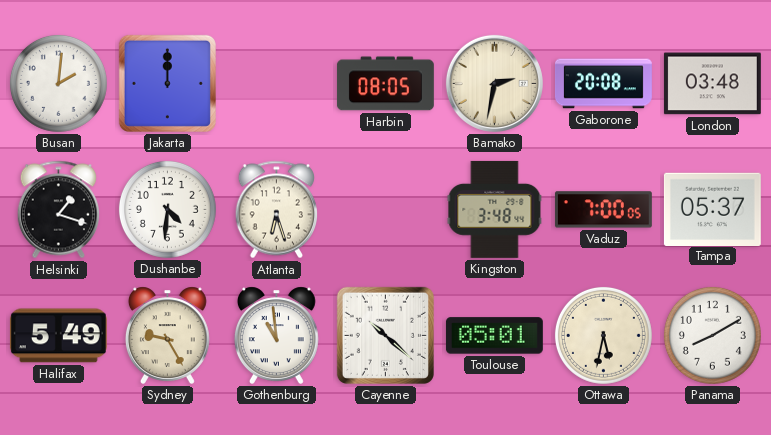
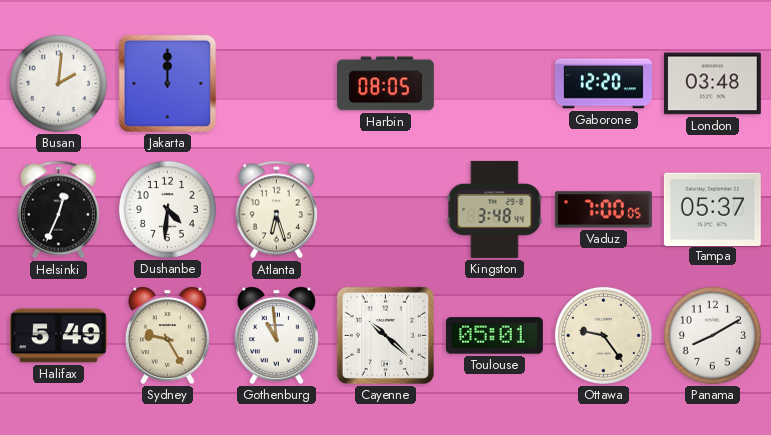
Bamako: 2:32 -> none
Gaborone: 20:08 -> 12:20
Helsinki: 1:18 -> 12:34
Ottawa: 5:32 -> 9:24
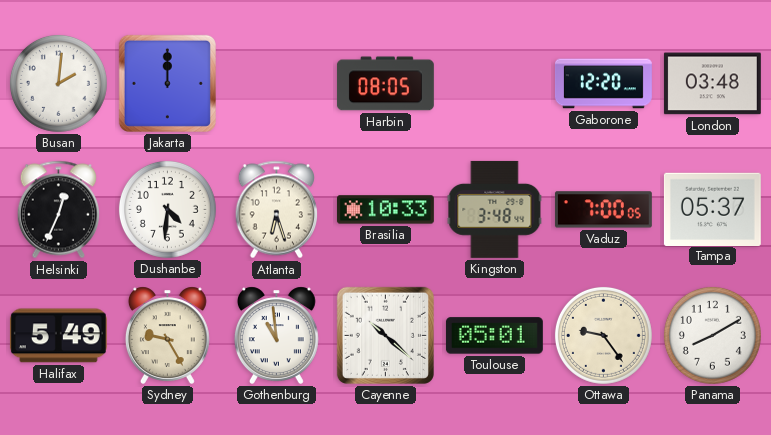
Brasilia: none -> 10:33
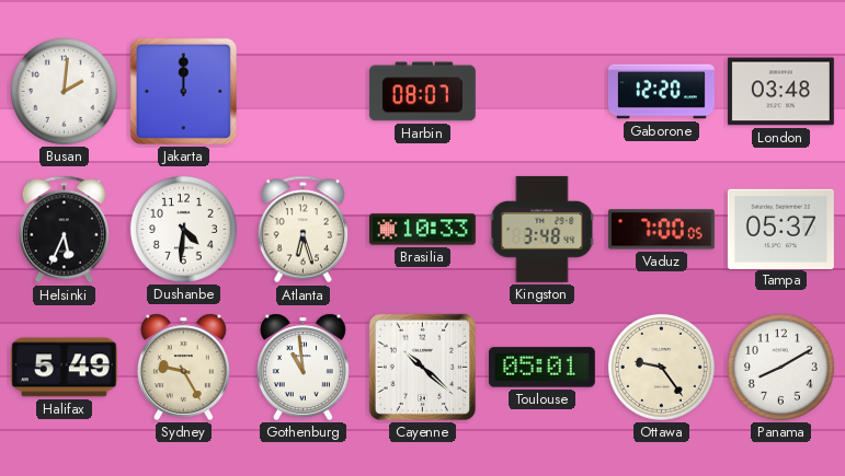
Harbin: 08:05 -> 08:07
Helsinki: 12:34 -> 5:34
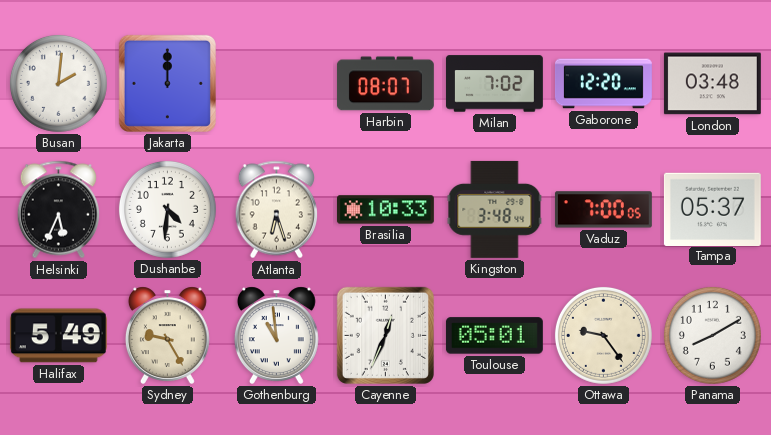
Milan: none -> 7:02
Cayenne: 10:22 -> 12:34
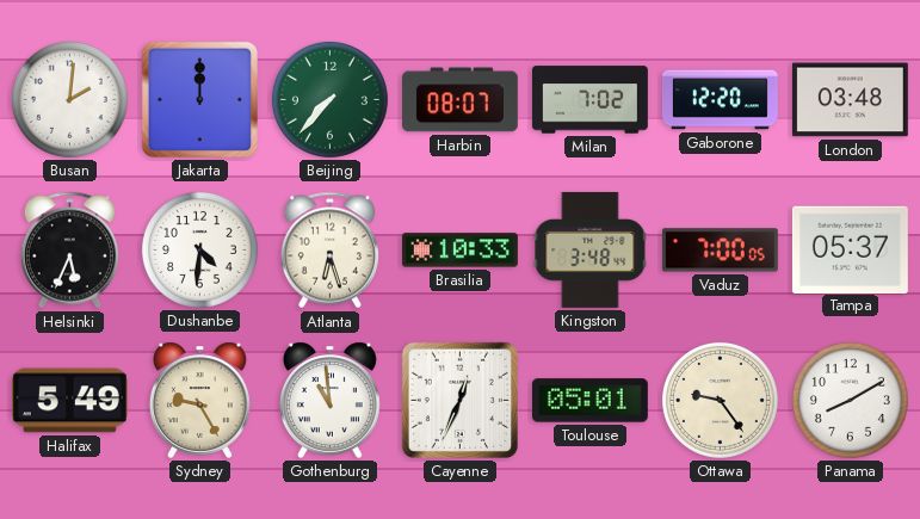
Beijing: none -> 7:37
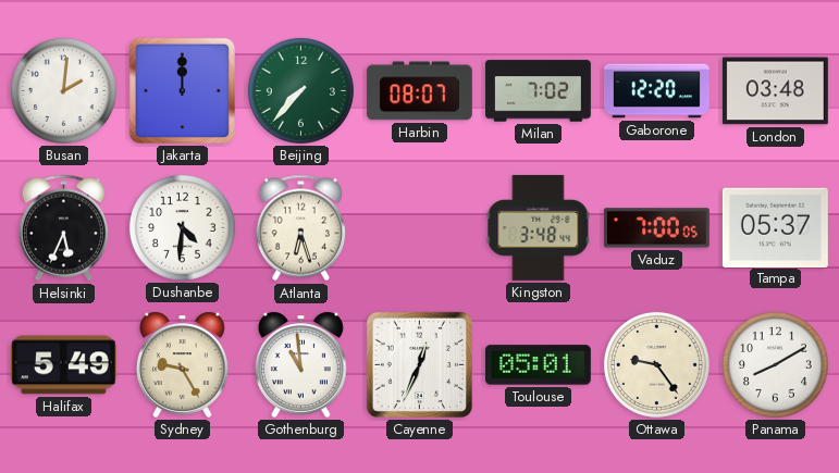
Brasilia: 10:33 -> none
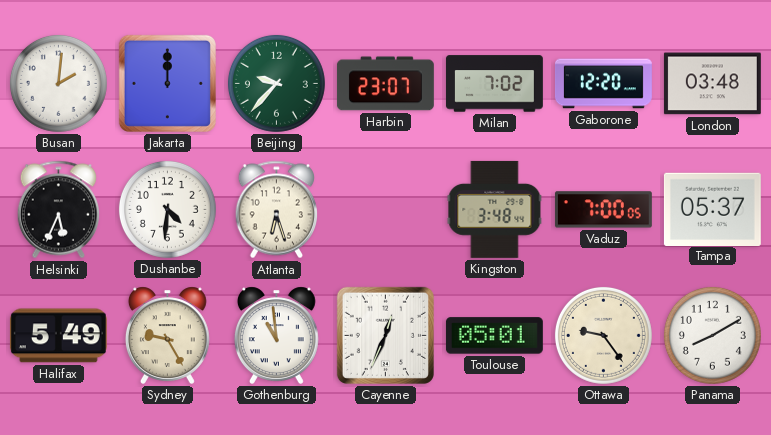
Beijing: 7:37 -> 9:37
Harbin: 08:07 -> 23:07
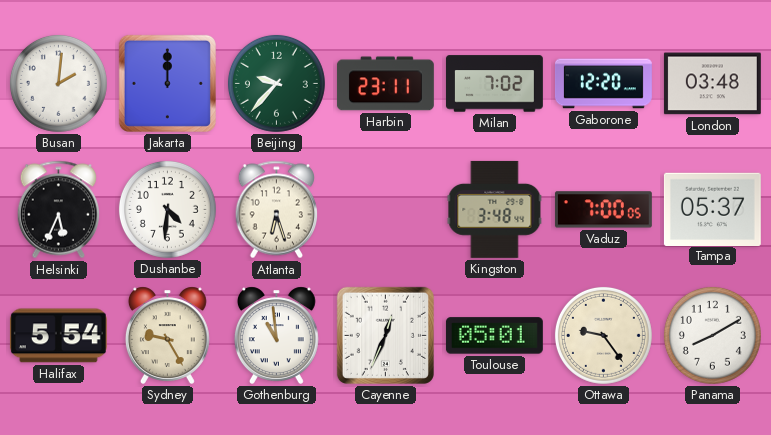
Harbin: 23:07 -> 23:11
Halifax: 5:49 -> 5:54
